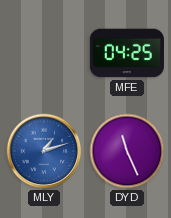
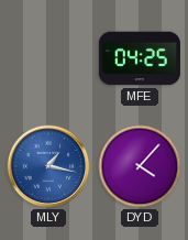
MLY: 1:12 -> 1:17
DYD: 11:26 -> 4:07
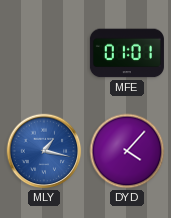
MFE: 04:25 -> 01:01
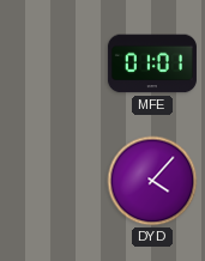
MLY: 1:17 -> none
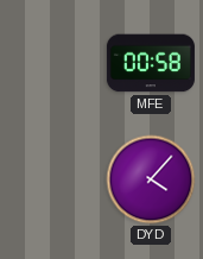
MFE: 01:01 -> 00:58
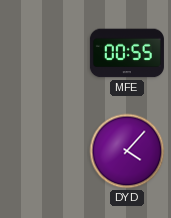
MFE: 00:58 -> 00:55
